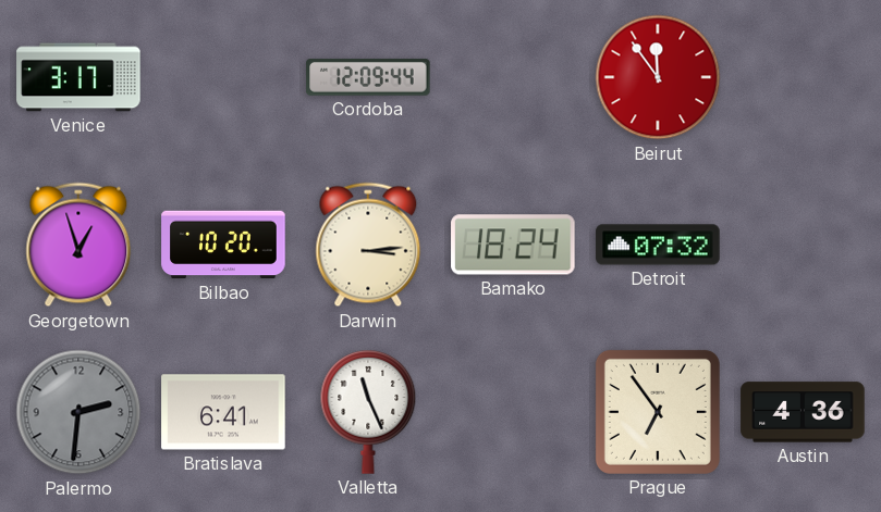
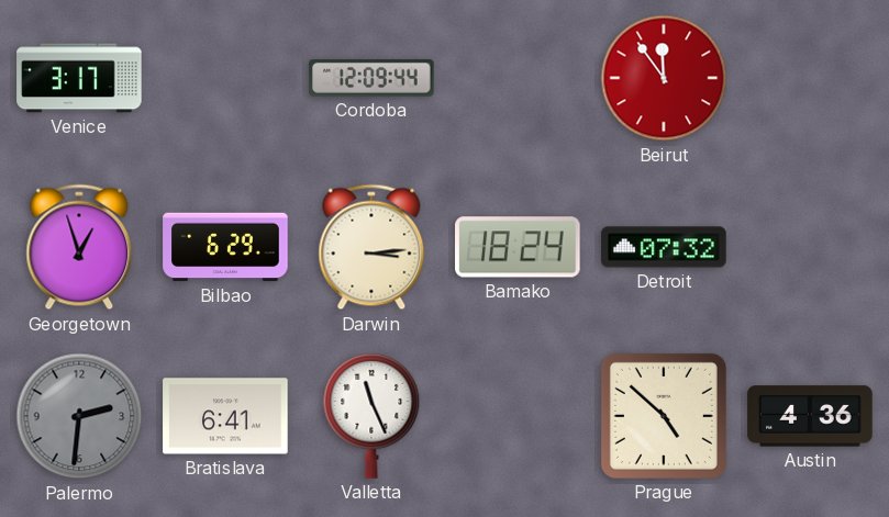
Bilbao: 10:20 -> 6:29
Prague: 6:54 -> 4:52
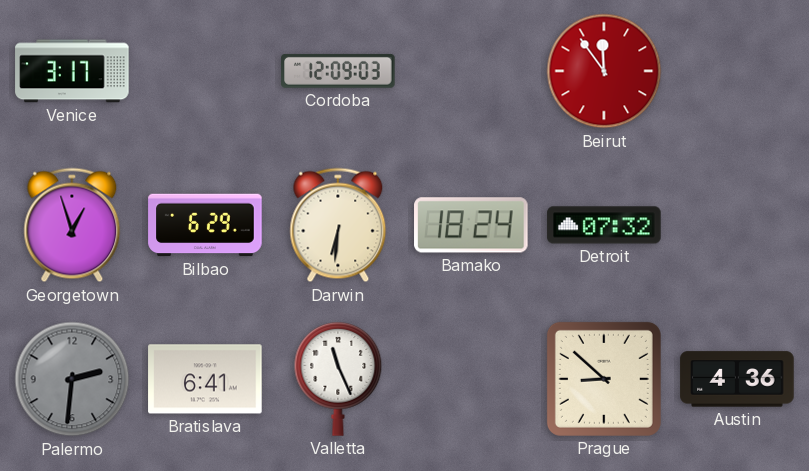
Cordoba: 12:09:44 -> 12:09:03
Darwin: 3:14 -> 6:31
Prague: 4:52 -> 8:52
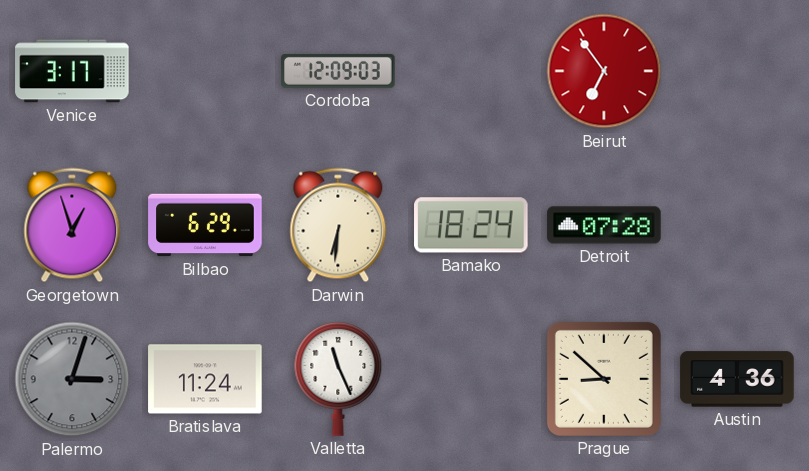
Beirut: 11:54 -> 6:54
Detroit: 07:32 -> 07:28
Palermo: 2:31 -> 3:03
Bratislava: 6:41 -> 11:24
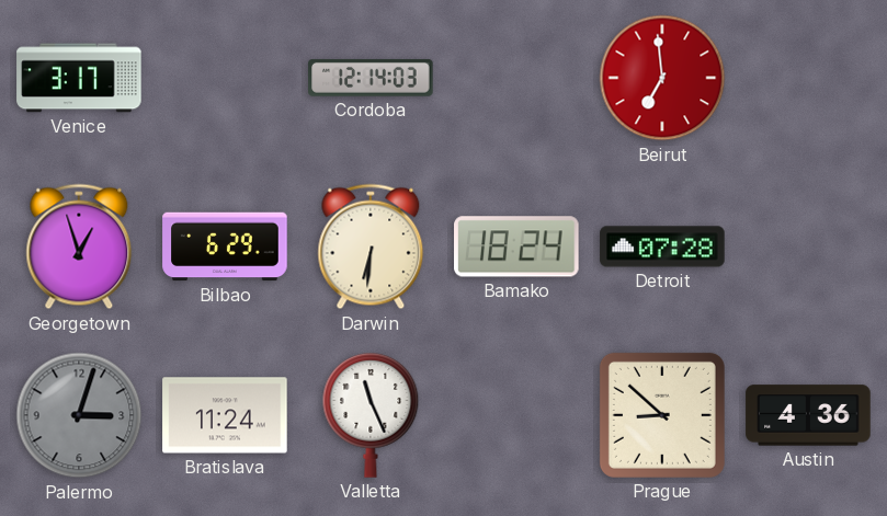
Cordoba: 12:09 -> 12:14
Beirut: 6:54 -> 6:59
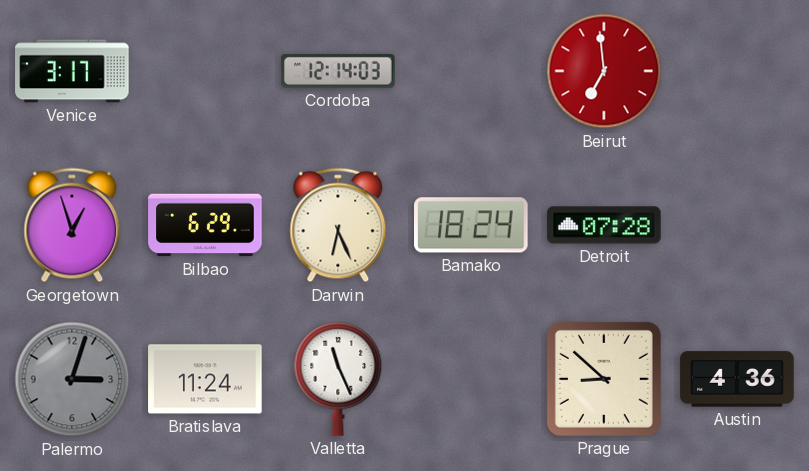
Darwin: 6:31 -> 6:26
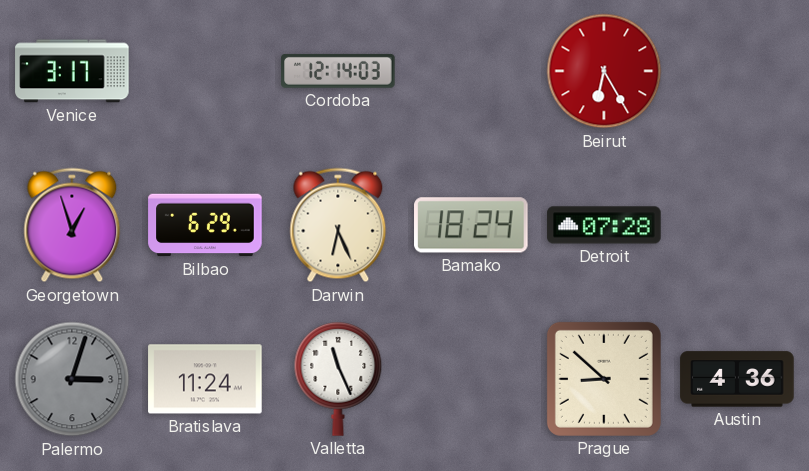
Beirut: 6:59 -> 6:25
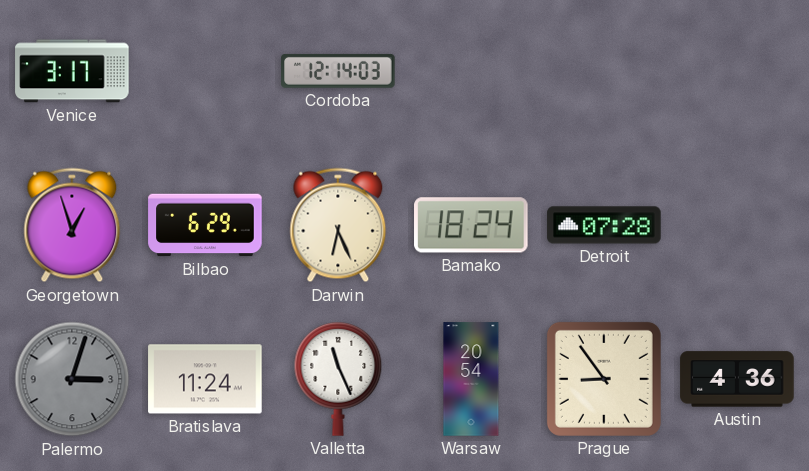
Beirut: 6:25 -> none
Warsaw: none -> 20:54
Prague: 8:52 -> 8:54
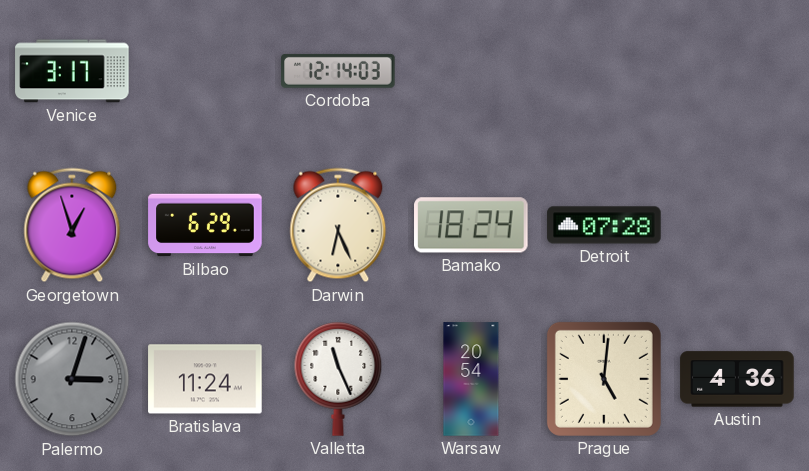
Prague: 8:54 -> 5:01
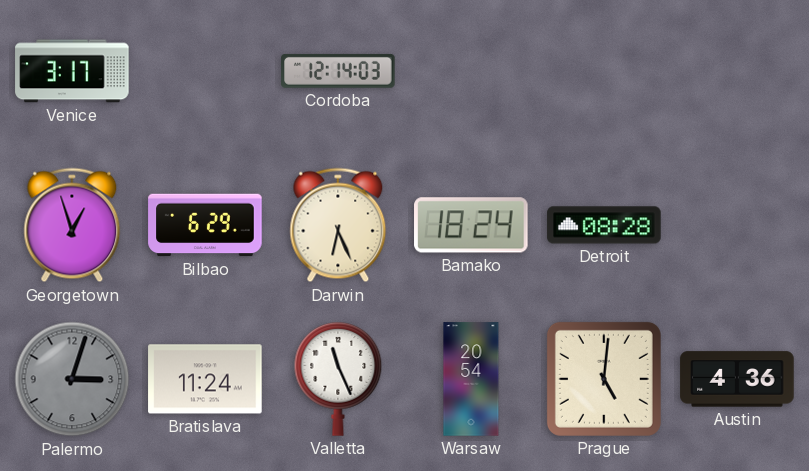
Detroit: 07:28 -> 08:28
